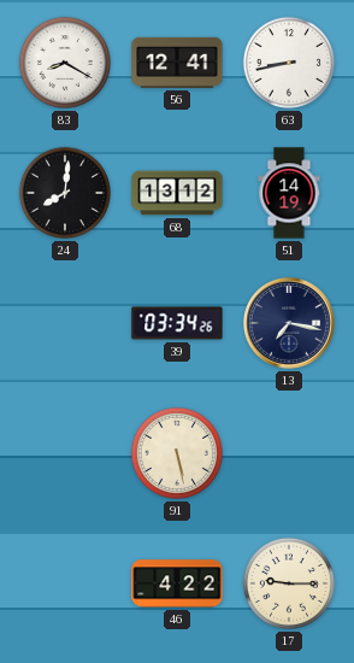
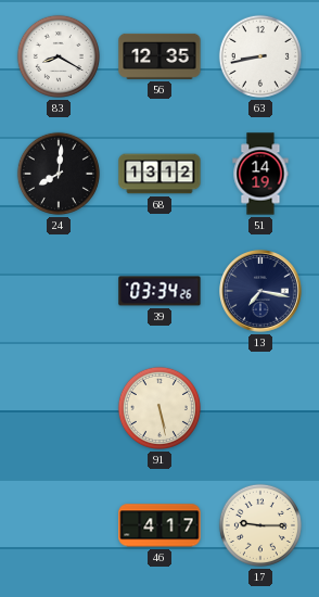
56: 12:41 -> 12:35
46: 4:22 -> 4:17
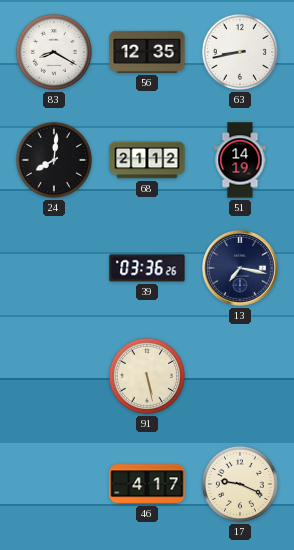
68: 13:12 -> 21:12
39: 03:34 -> 03:36
17: 9:15 -> 9:19
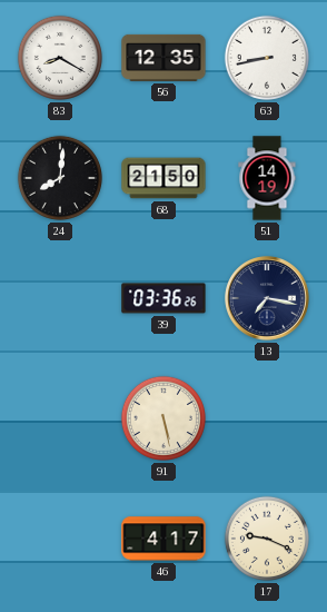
68: 21:12 -> 21:50
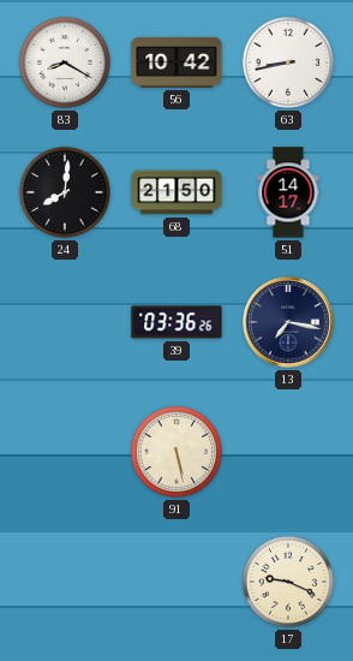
56: 12:35 -> 10:42
51: 14:19 -> 14:17
46: 4:17 -> none
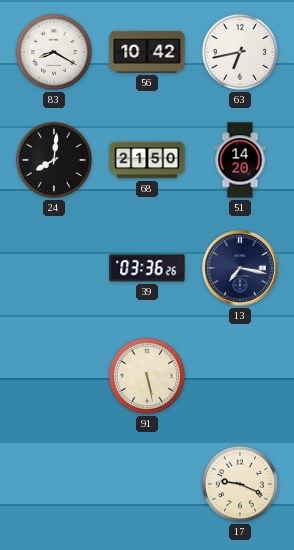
63: 8:43 -> 6:43
51: 14:17 -> 14:20
